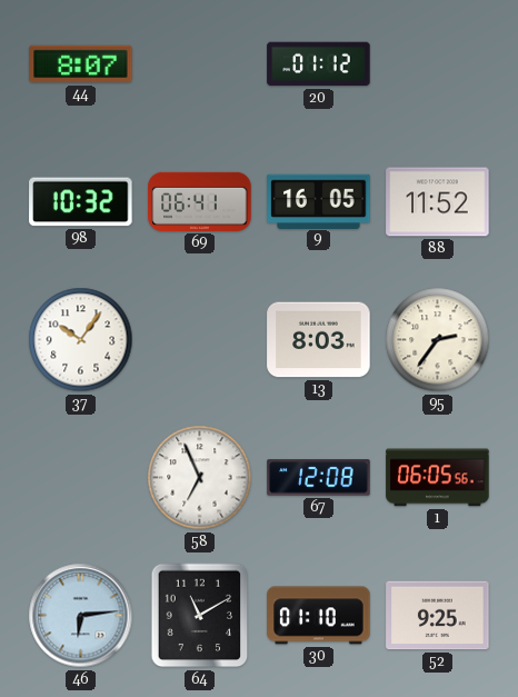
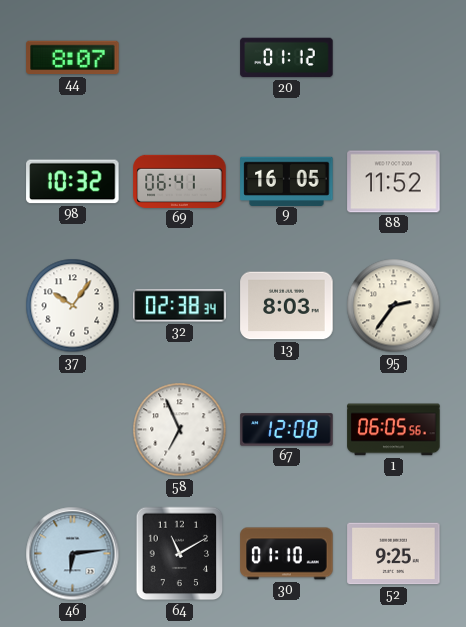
32: none -> 02:38
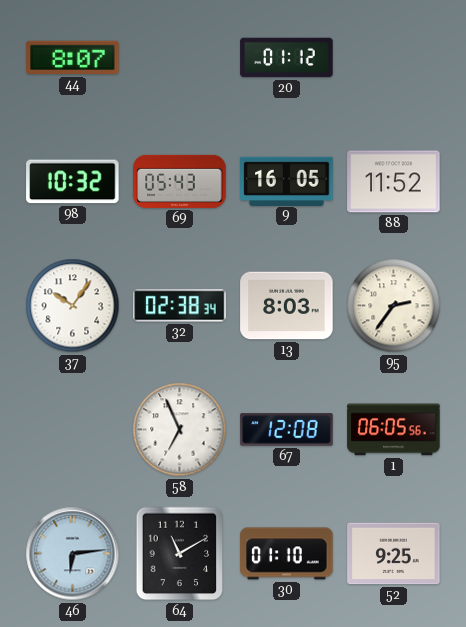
69: 06:41 -> 05:43
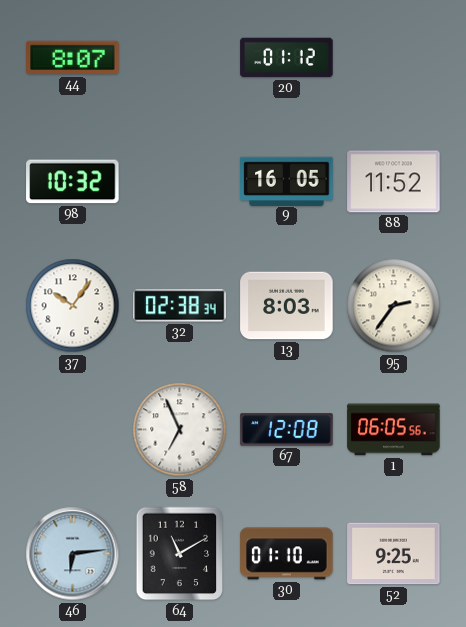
69: 05:43 -> none
